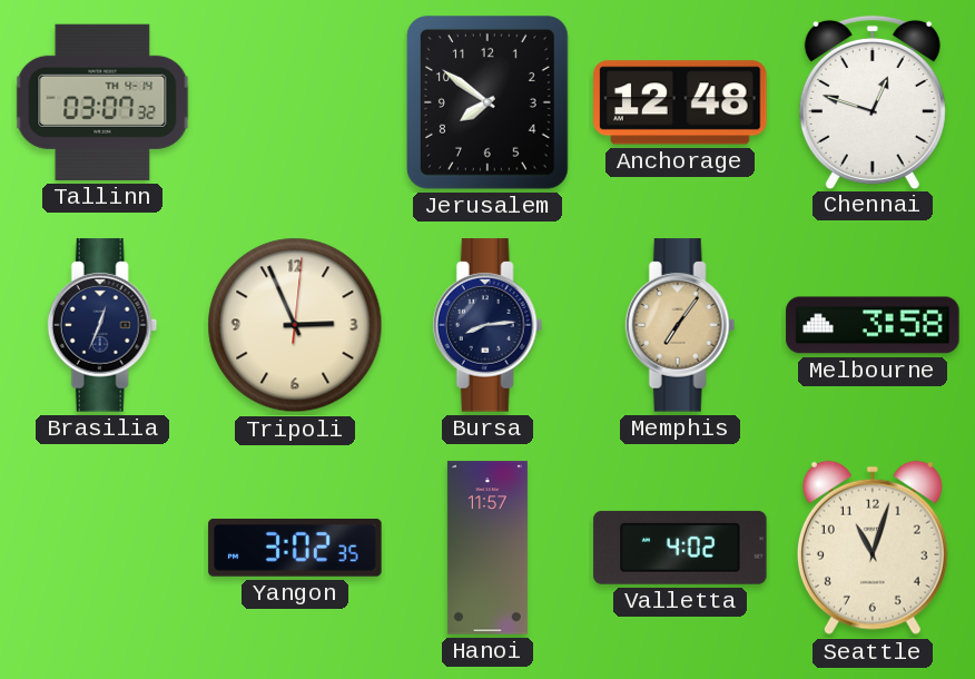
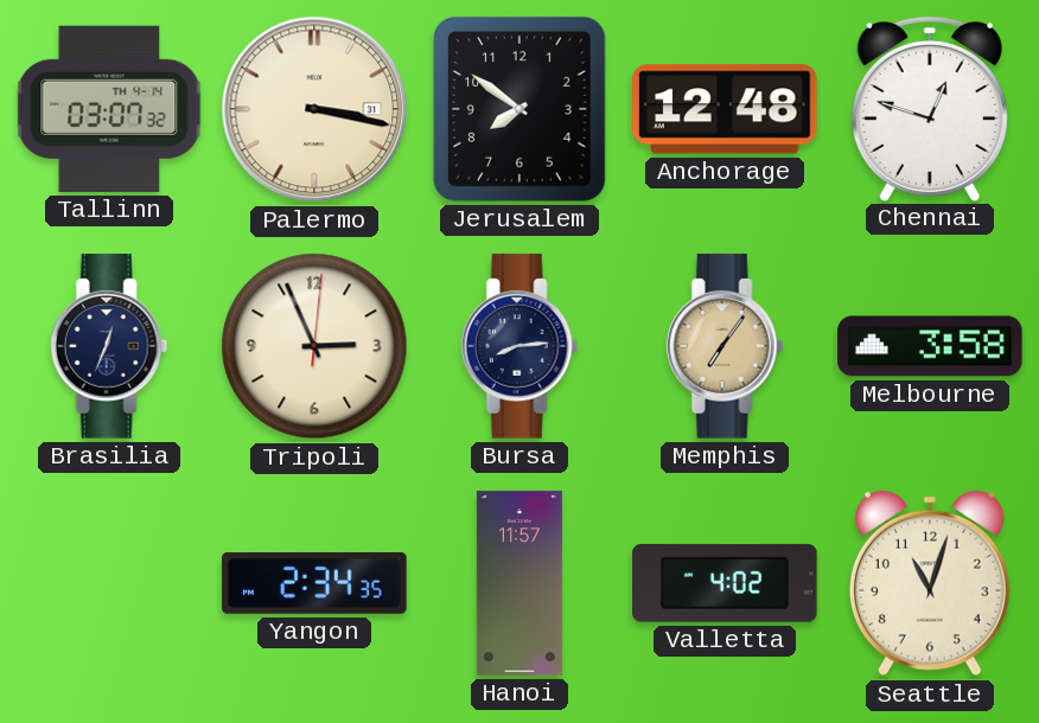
Palermo: none -> 3:17
Yangon: 3:02 -> 2:34
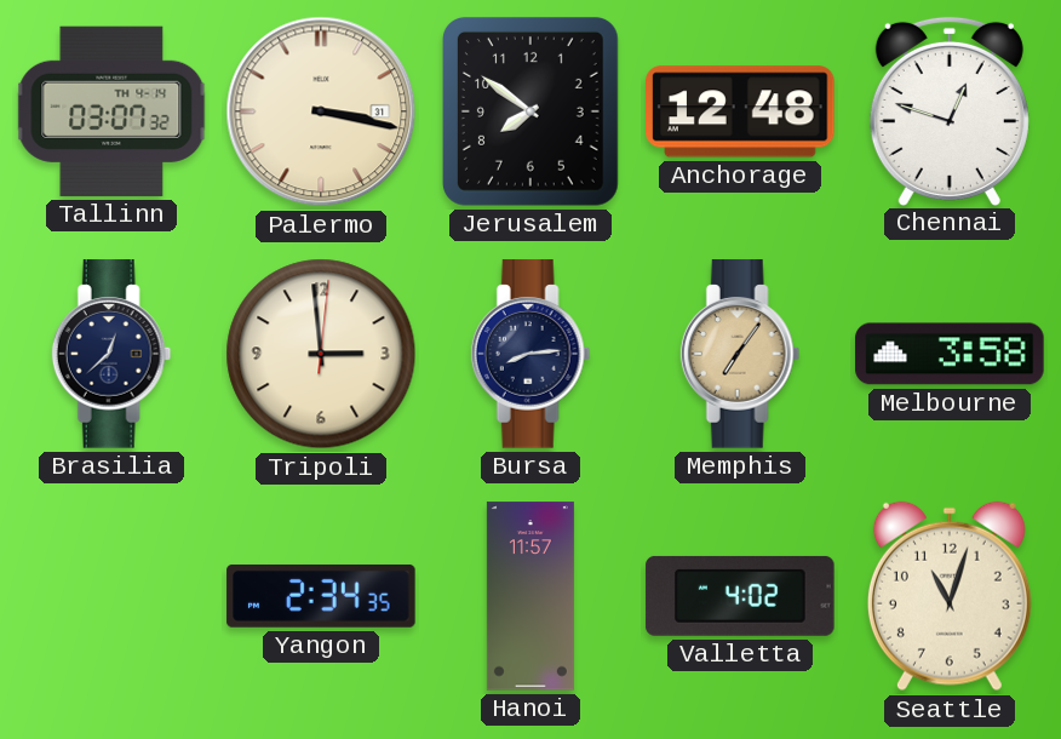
Brasilia: 12:34 -> 12:38
Tripoli: 2:56 -> 2:59
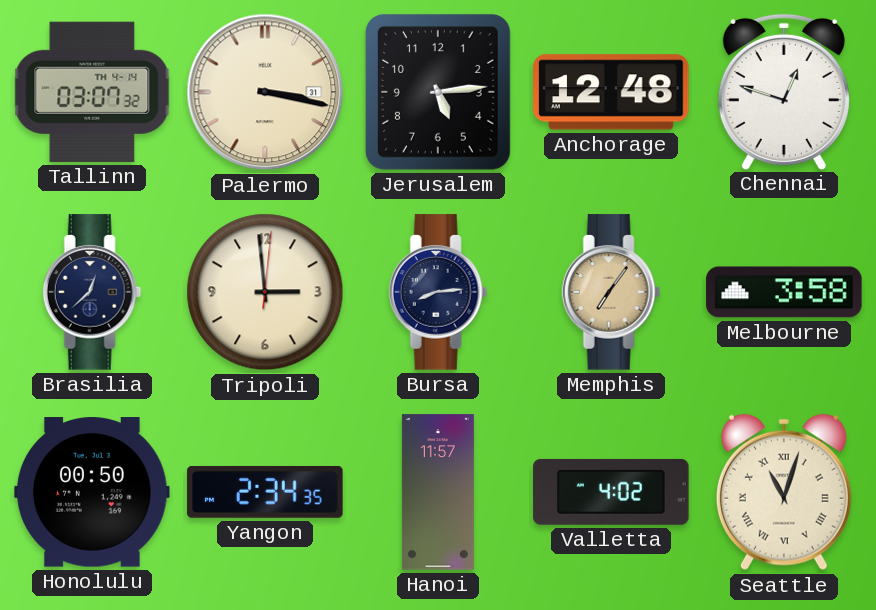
Jerusalem: 7:51 -> 5:14
Honolulu: none -> 00:50
Seattle numerals: Arabic -> Roman
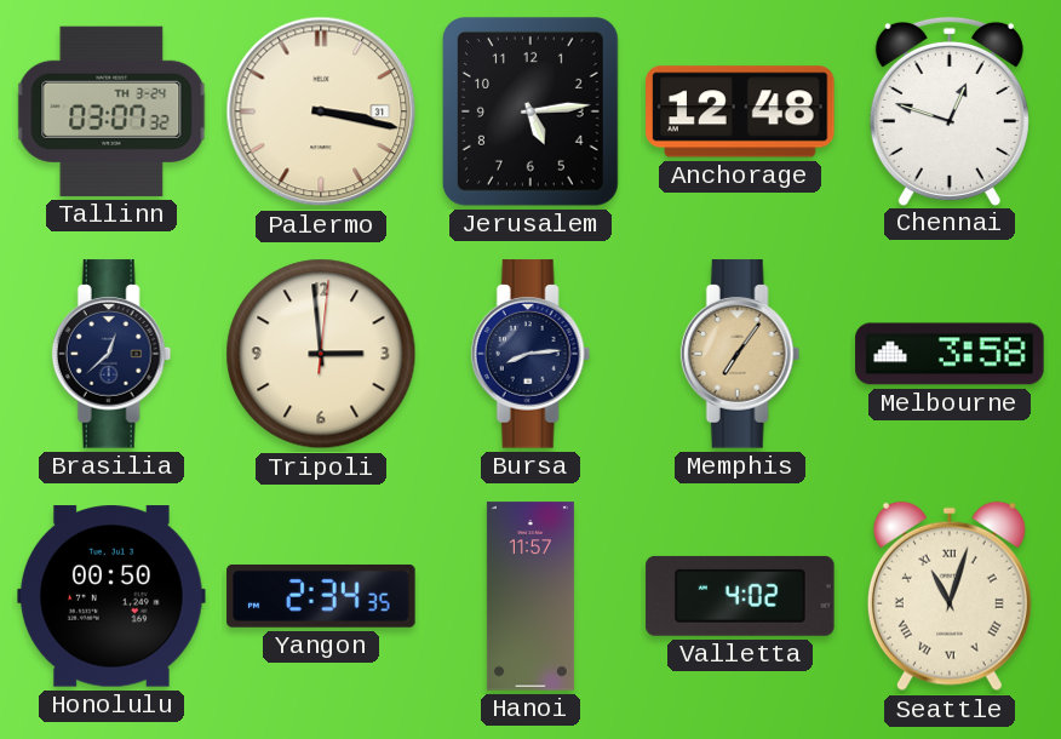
Tallinn date: TH 4-14 -> TH 3-24
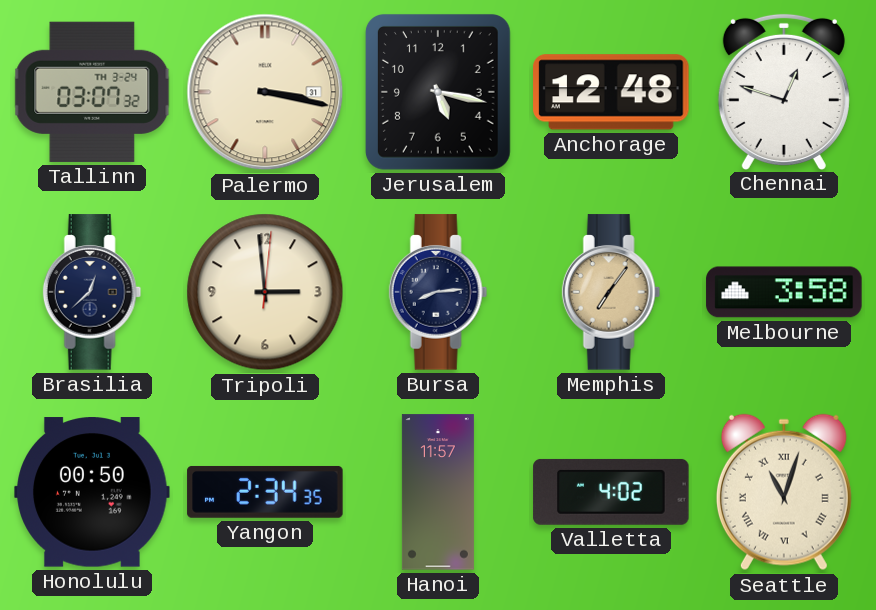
Jerusalem: 5:14 -> 5:17
